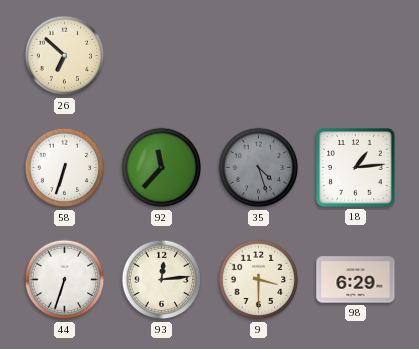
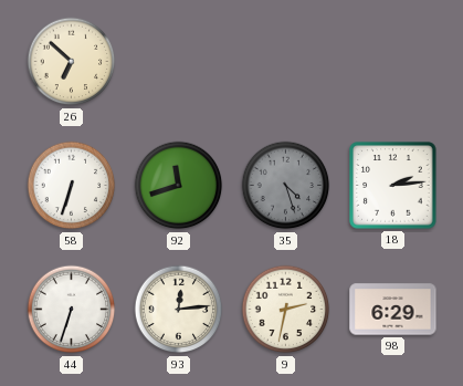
92: 11:37 -> 11:42
18: 1:14 -> 2:14
9: 3:30 -> 2:32
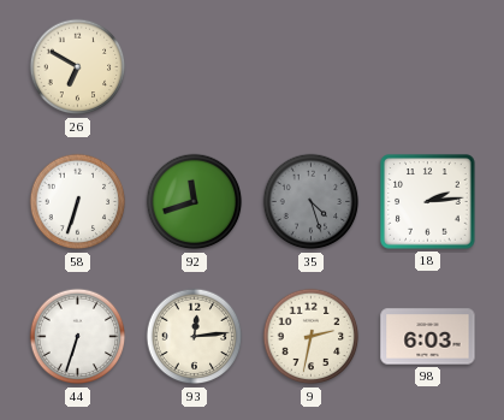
26: 6:52 -> 6:50
98: 6:29 -> 6:03
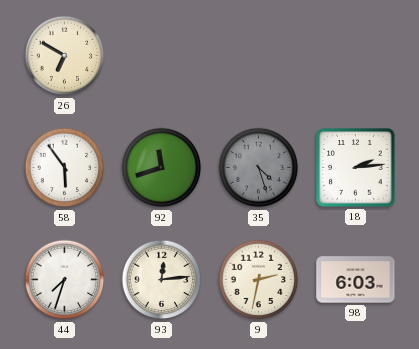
58: 6:33 -> 5:54
44: 6:33 -> 7:33
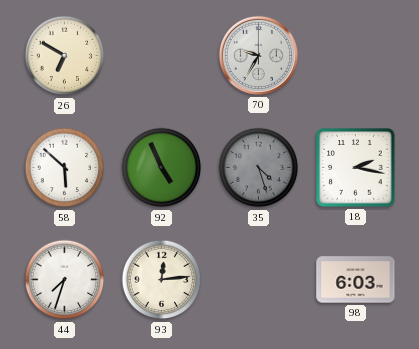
70: none -> 9:35
58: 5:54 -> 5:52
92: 11:42 -> 4:56
18: 2:14 -> 2:17
9: 2:32 -> none
